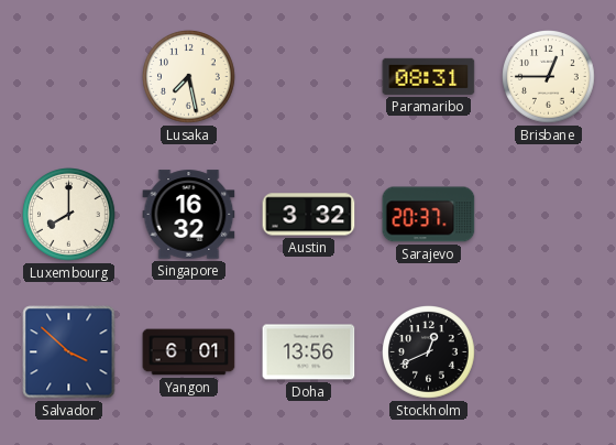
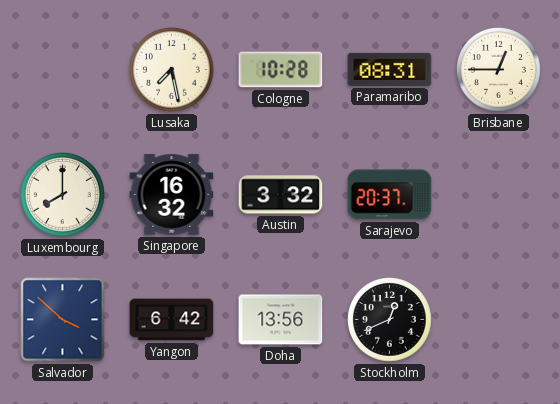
Cologne: none -> 10:28
Yangon: 6:01 -> 6:42
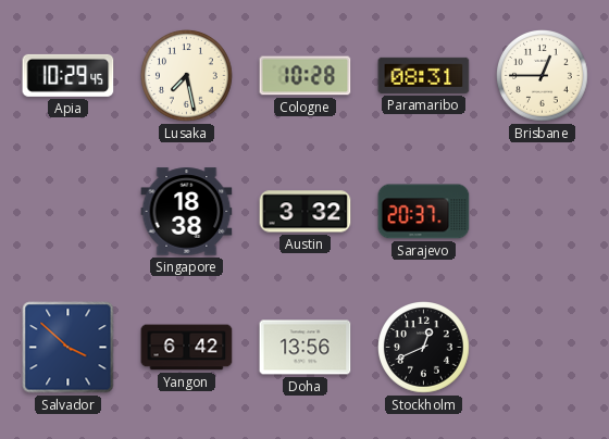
Apia: none -> 10:29
Luxembourg: 8:00 -> none
Singapore: 16:32 -> 18:38
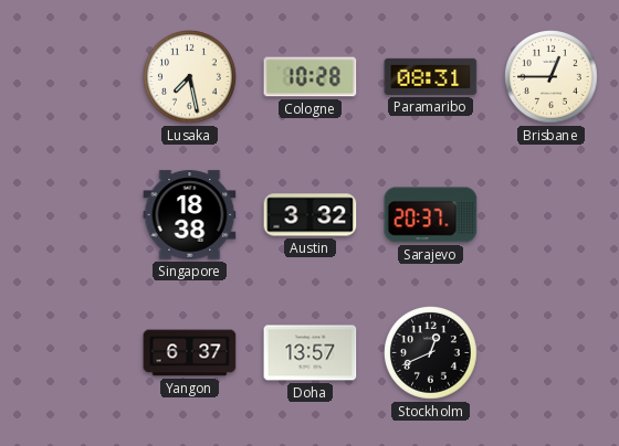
Apia: 10:29 -> none
Salvador: 3:52 -> none
Yangon: 6:42 -> 6:37
Doha: 13:56 -> 13:57
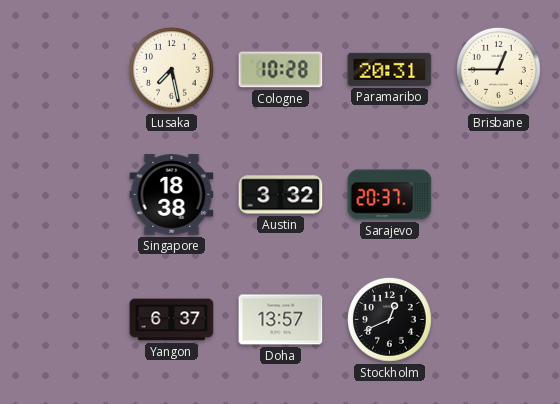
Paramaribo: 08:31 -> 20:31
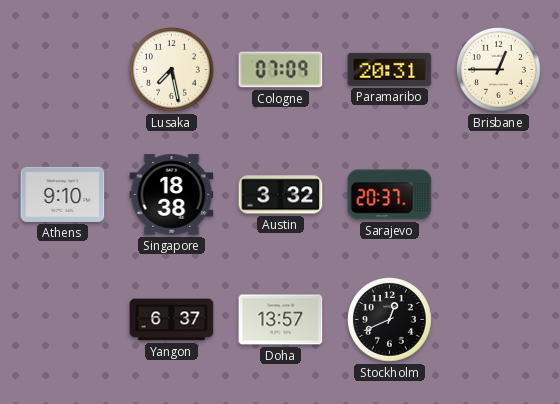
Cologne: 10:28 -> 07:09
Athens: none -> 9:10
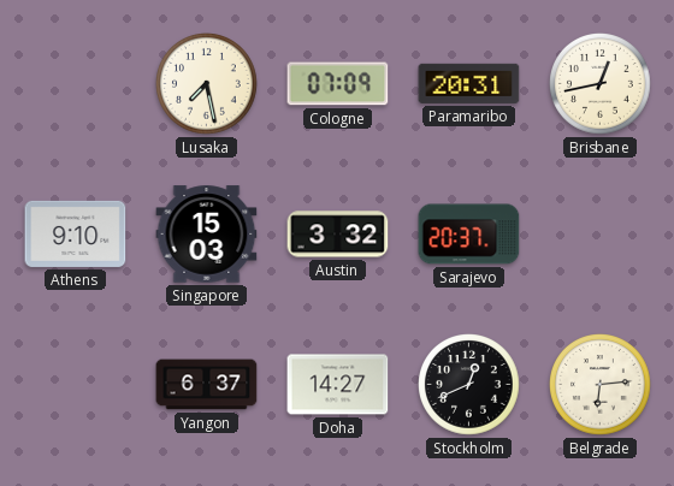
Brisbane: 12:45 -> 12:43
Singapore: 18:38 -> 15:03
Doha: 13:57 -> 14:27
Belgrade: none -> 6:14
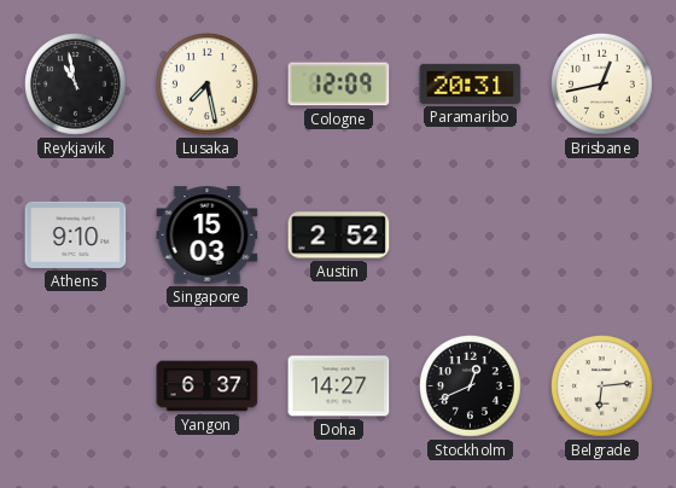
Reykjavik: none -> 10:58
Cologne: 07:09 -> 12:09
Austin: 3:32 -> 2:52
Sarajevo: 20:37 -> none
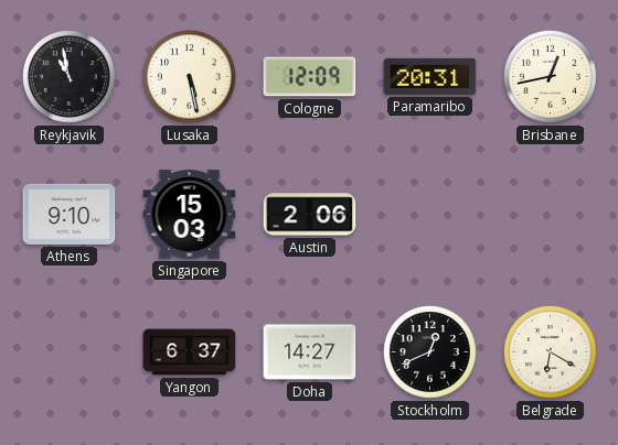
Lusaka: 7:28 -> 5:28
Austin: 2:52 -> 2:06
Belgrade: 6:14 -> 6:20
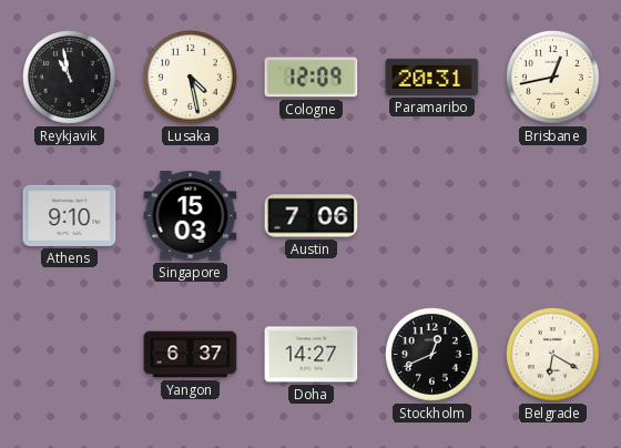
Lusaka: 5:28 -> 4:28
Austin: 2:06 -> 7:06
